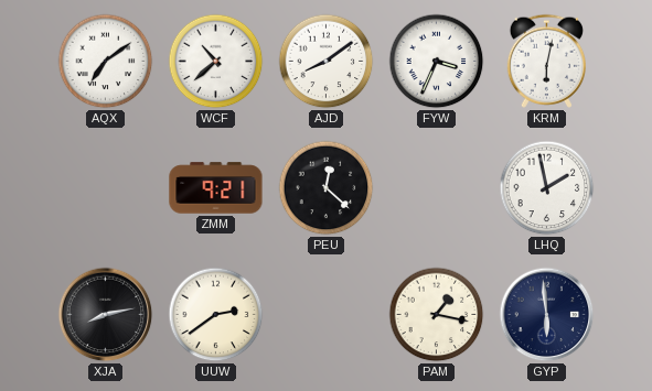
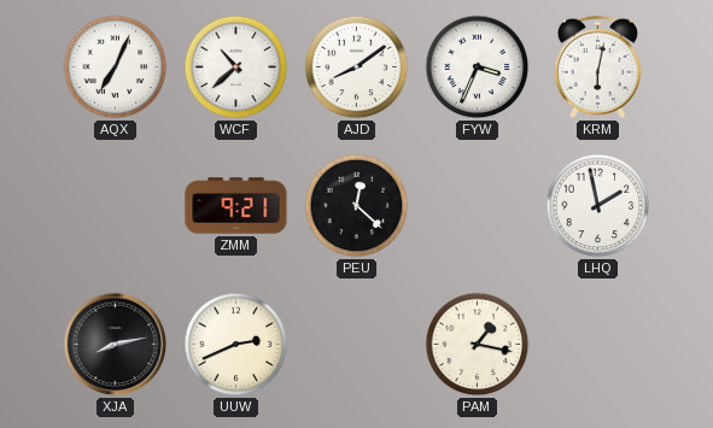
AQX: 7:09 -> 7:04
UUW: 2:39 -> 2:41
GYP: 5:59 -> none
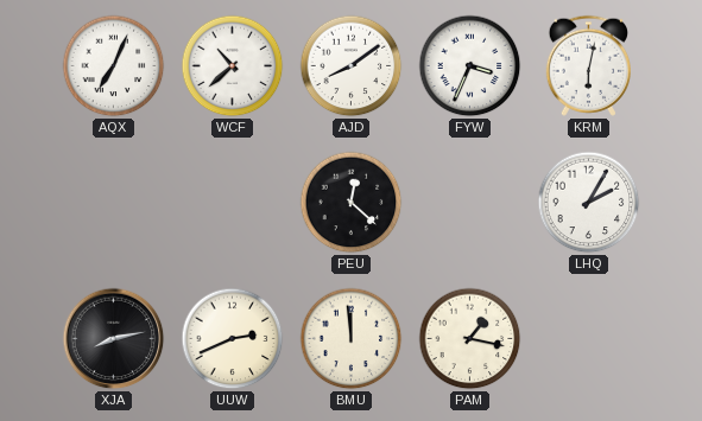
ZMM: 9:21 -> none
LHQ: 1:58 -> 2:05
BMU: none -> 11:59
